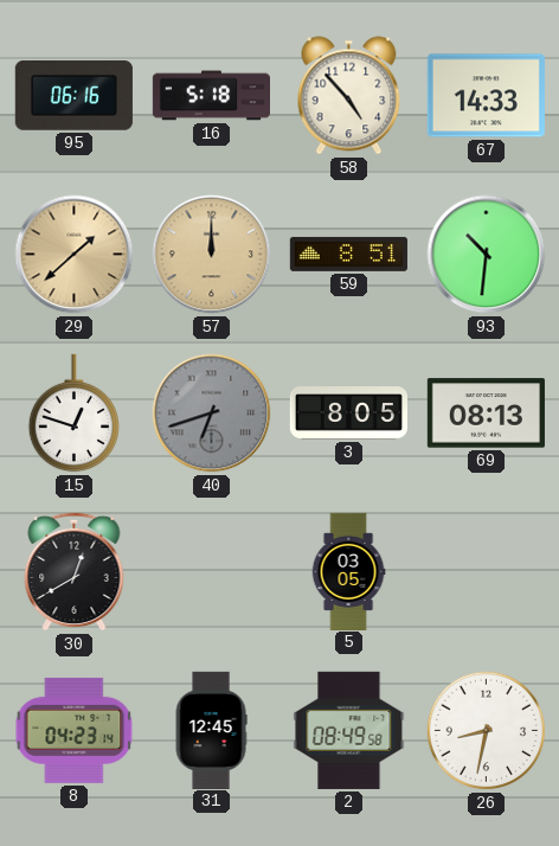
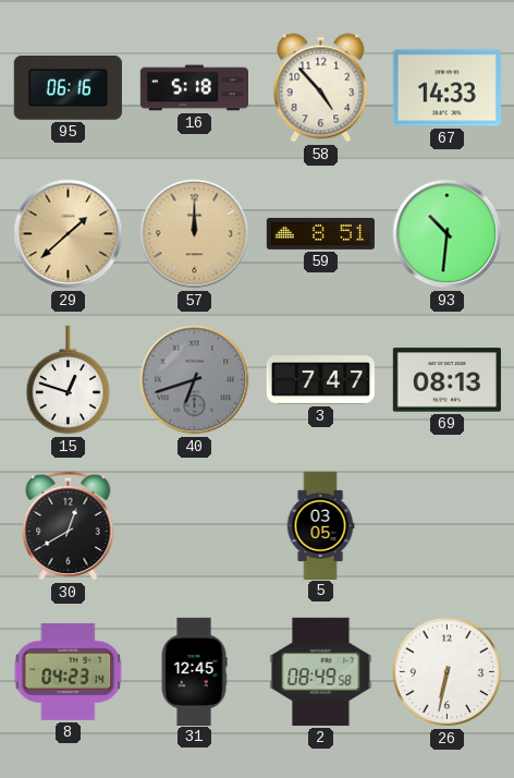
3: 8:05 -> 7:47
26: 8:32 -> 6:32
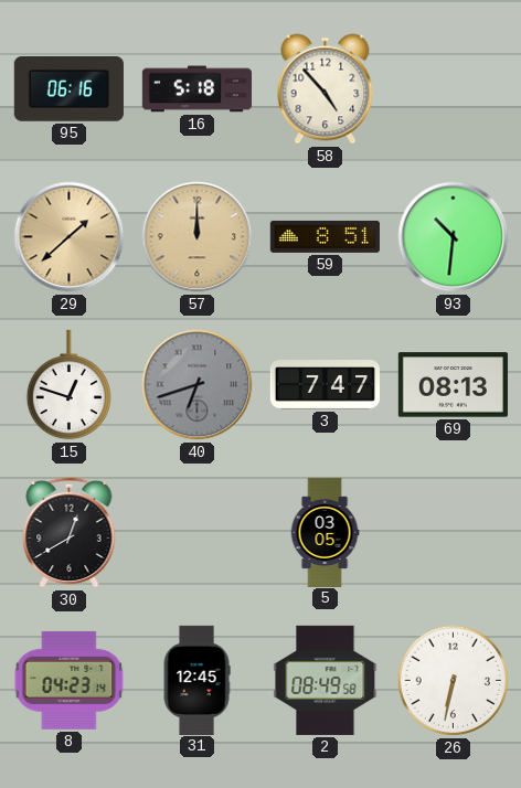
67: 14:33 -> none
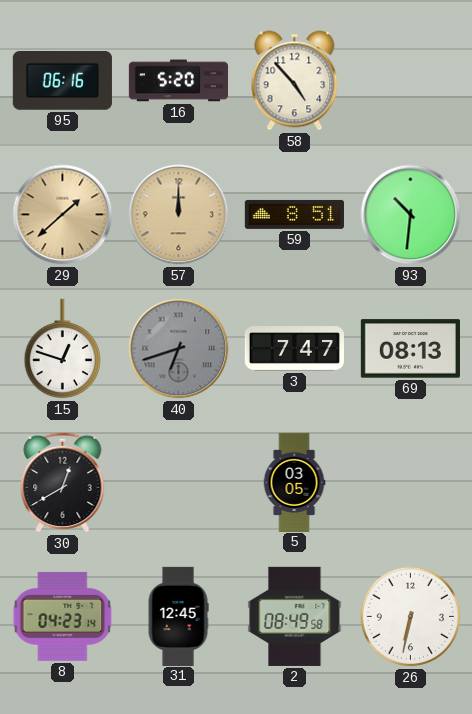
16: 5:18 -> 5:20
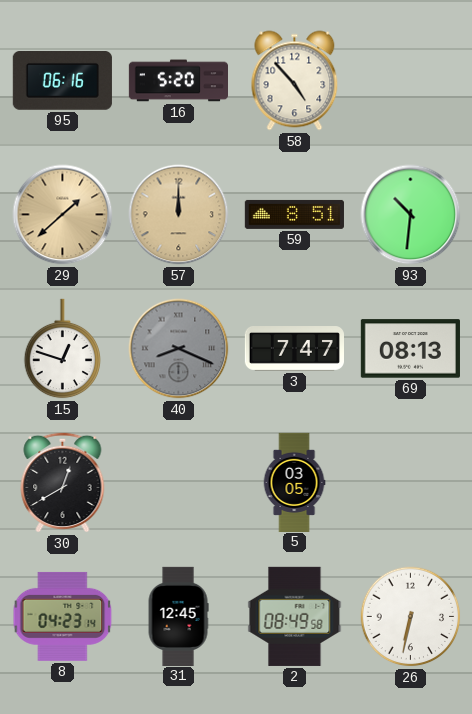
40: 6:42 -> 8:19
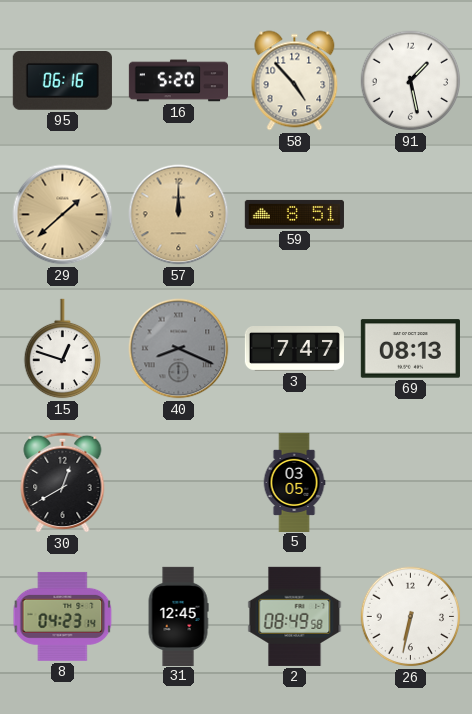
91: none -> 1:28
93: 10:31 -> none
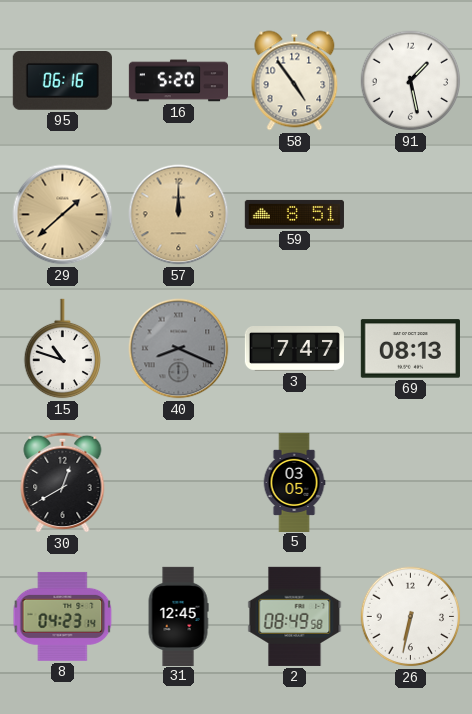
58: 4:53 -> 4:54
15: 12:48 -> 10:48
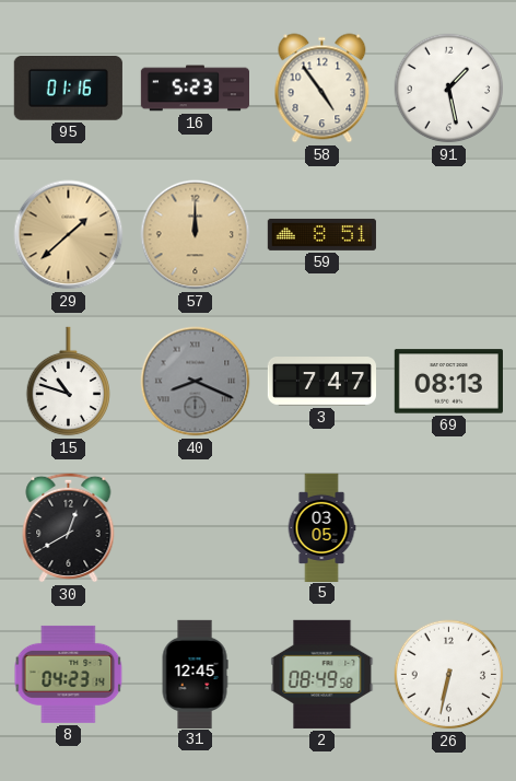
95: 06:16 -> 01:16
16: 5:20 -> 5:23
